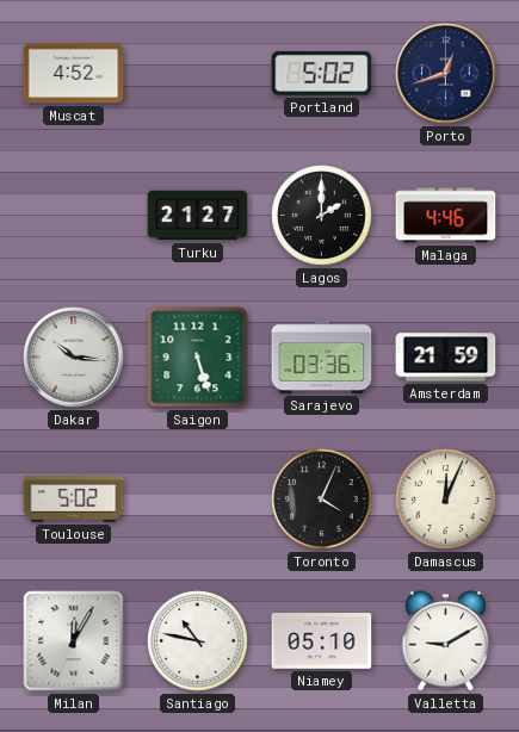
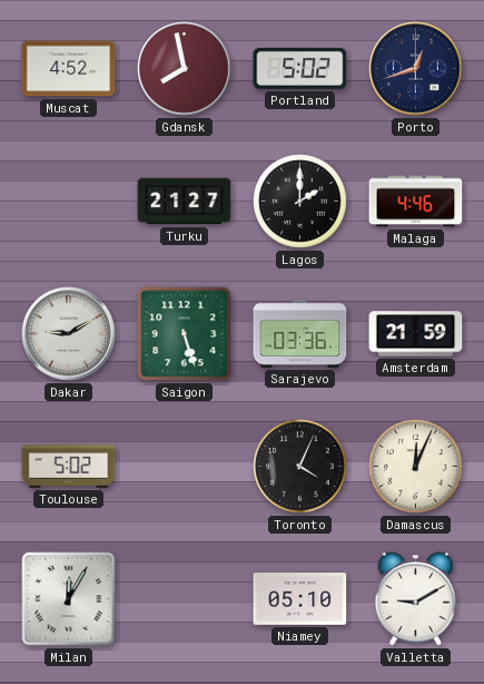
Gdansk: none -> 7:58
Dakar: 10:16 -> 9:10
Santiago: 10:47 -> none
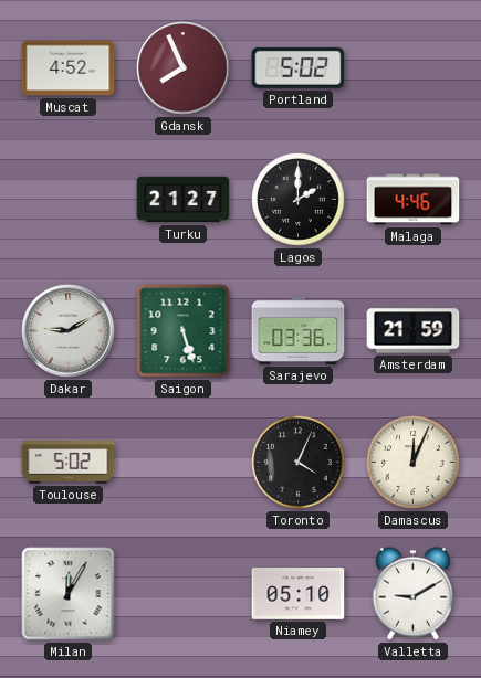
Gdansk: 7:58 -> 7:56
Porto: 12:42 -> none
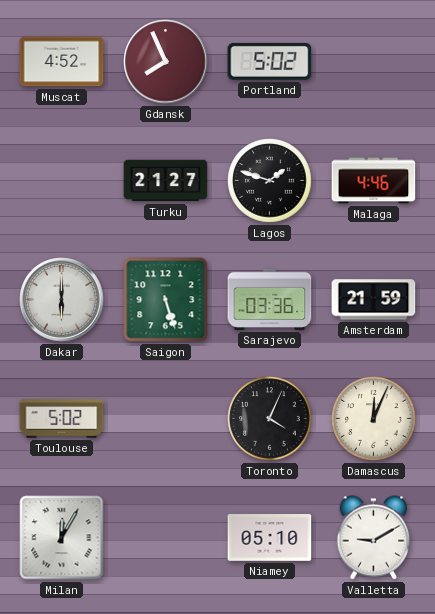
Lagos: 2:00 -> 1:48
Dakar: 9:10 -> 6:00
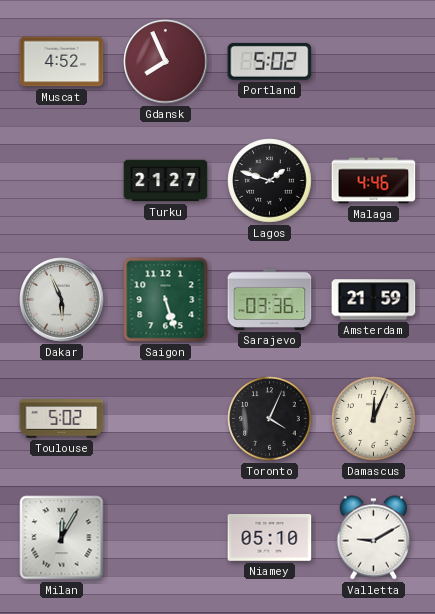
Dakar: 6:00 -> 5:56
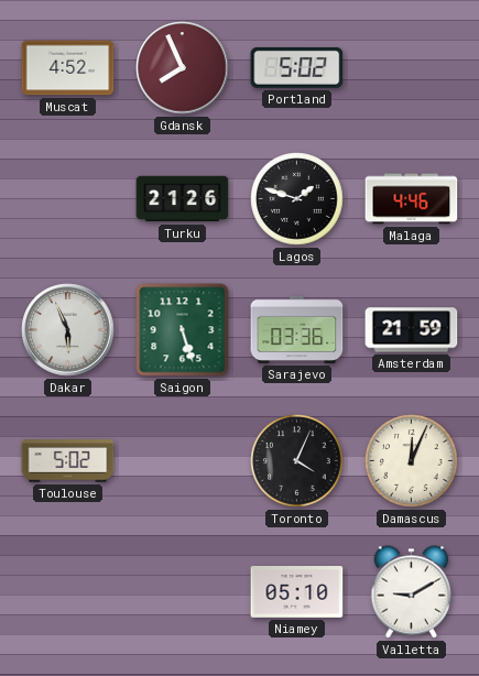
Turku: 21:27 -> 21:26
Milan: 12:05 -> none
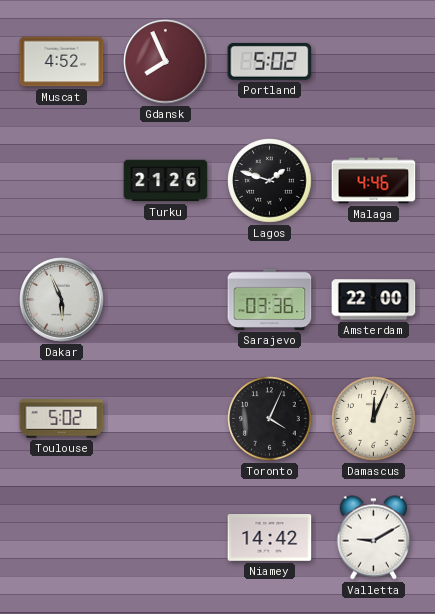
Saigon: 5:27 -> none
Amsterdam: 21:59 -> 22:00
Niamey: 05:10 -> 14:42
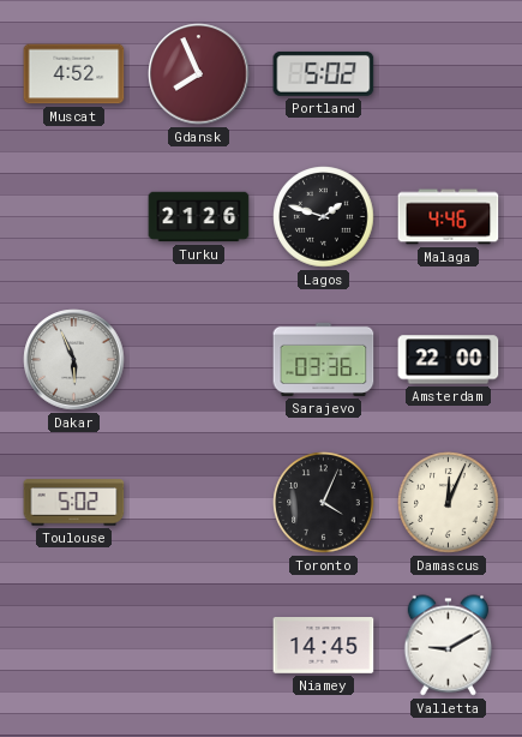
Niamey: 14:42 -> 14:45
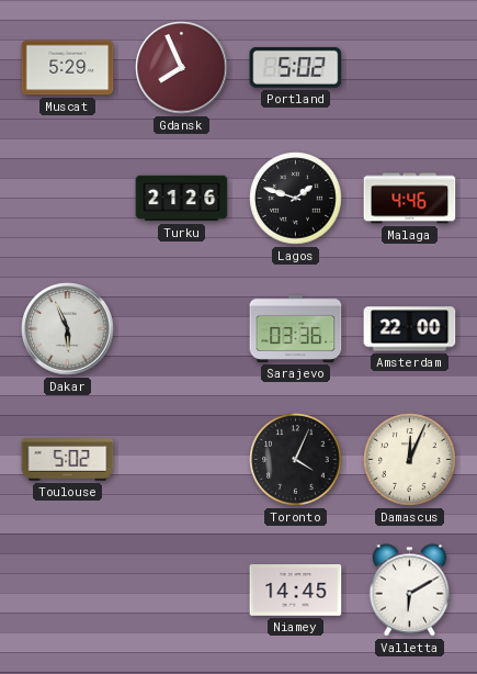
Muscat: 4:52 -> 5:29
Valletta: 9:10 -> 6:10
